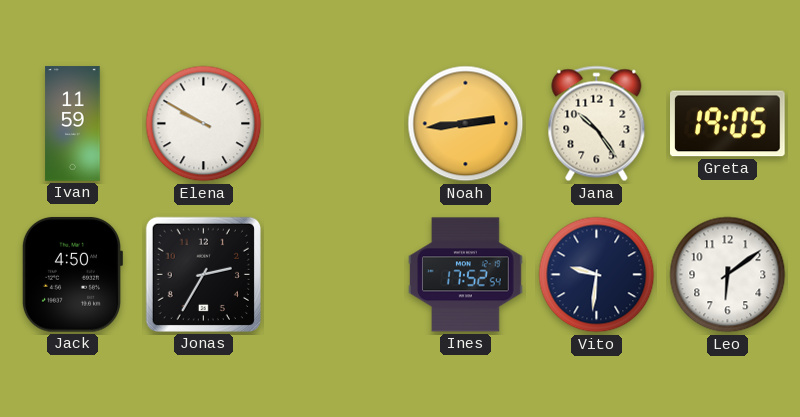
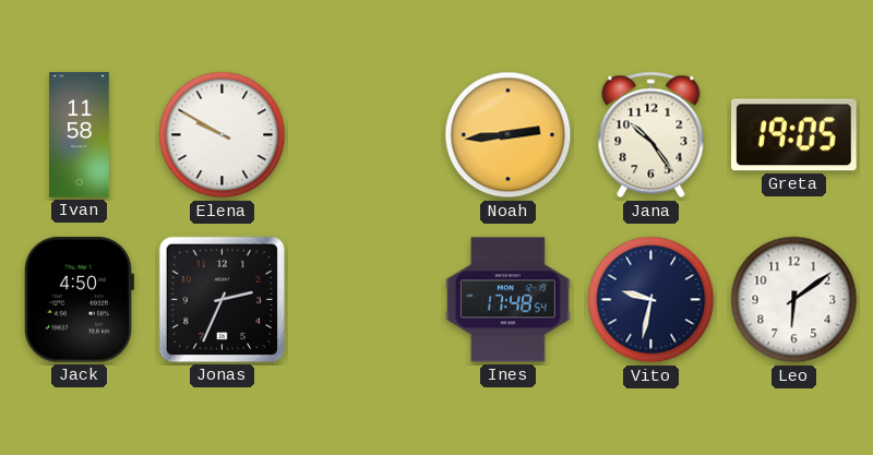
Ivan: 11:59 -> 11:58
Jonas: 2:35 -> 2:34
Ines: 17:52 -> 17:48
Vito: 9:31 -> 9:32
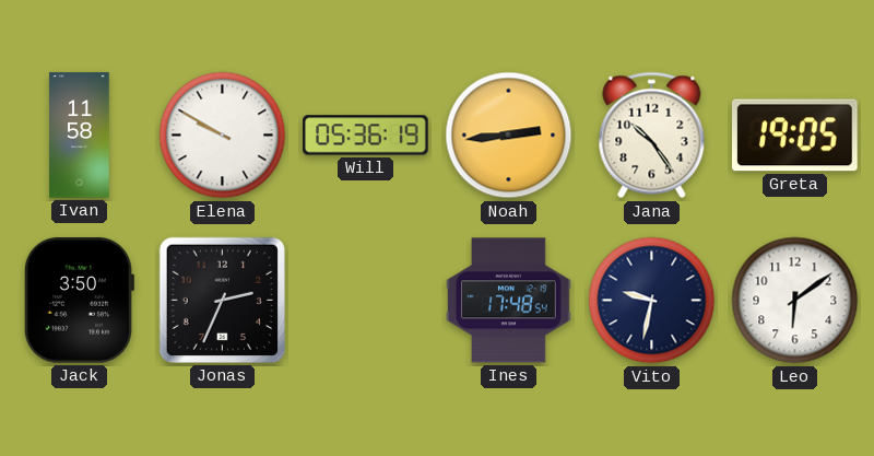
Will: none -> 05:36
Jack: 4:50 -> 3:50
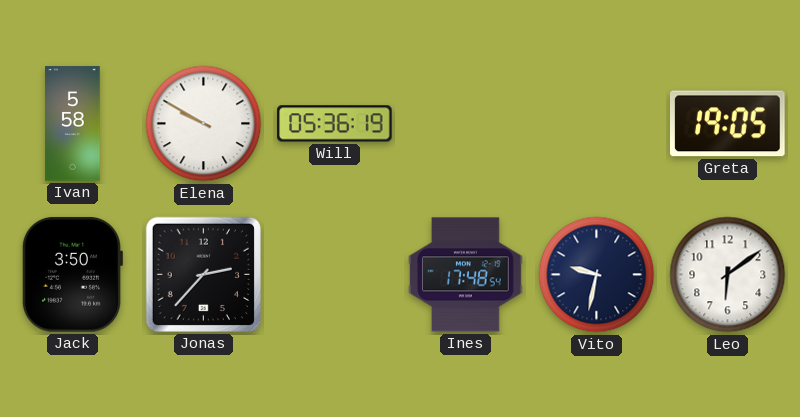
Ivan: 11:58 -> 5:58
Noah: 2:44 -> none
Jana: 10:24 -> none
Jonas: 2:34 -> 2:37
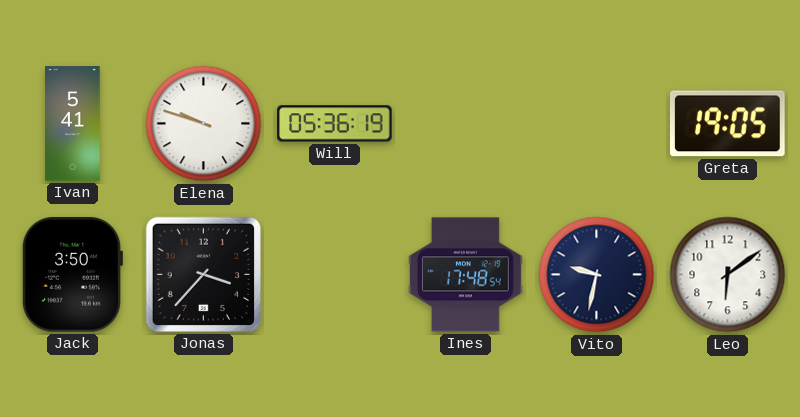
Ivan: 5:58 -> 5:41
Elena: 9:50 -> 9:48
Jonas: 2:37 -> 3:37
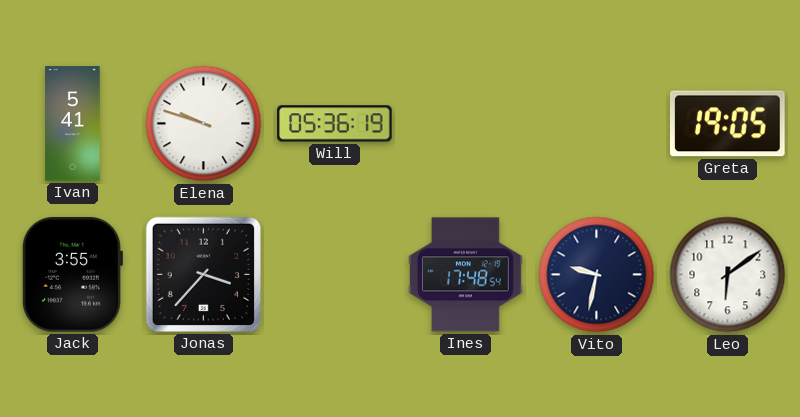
Jack: 3:50 -> 3:55
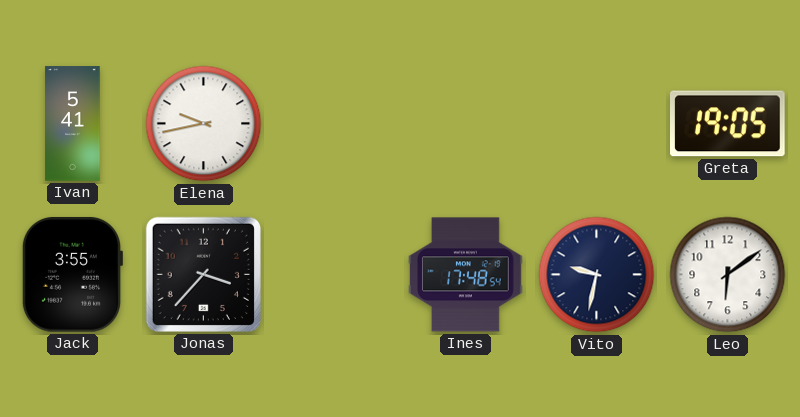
Elena: 9:48 -> 9:43
Will: 05:36 -> none
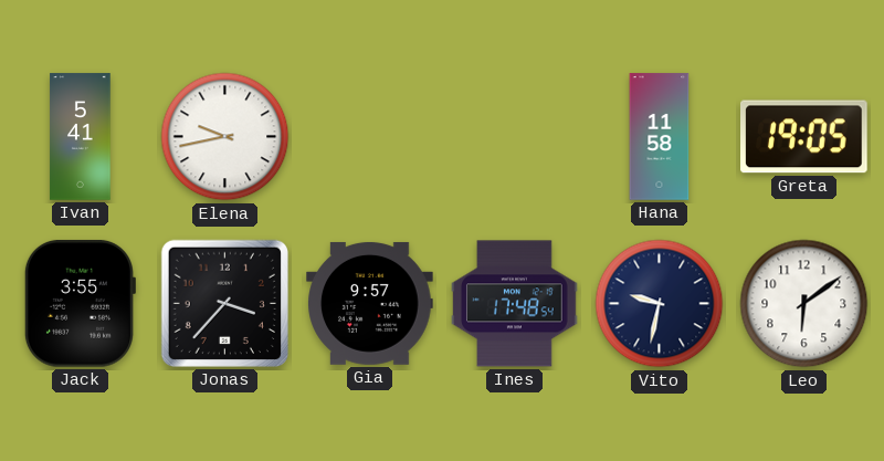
Hana: none -> 11:58
Gia: none -> 9:57
